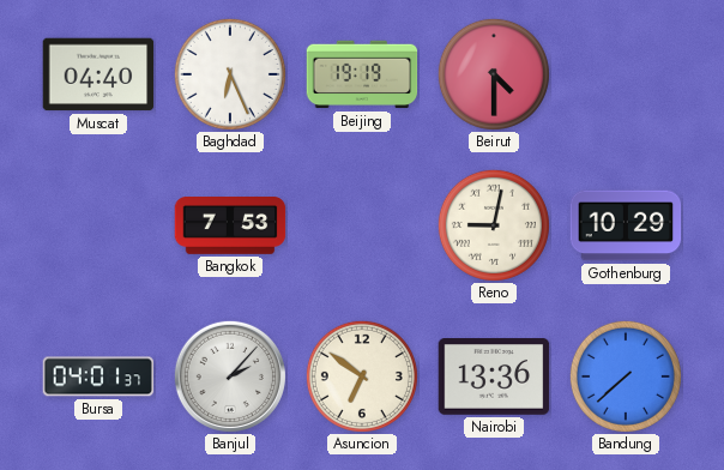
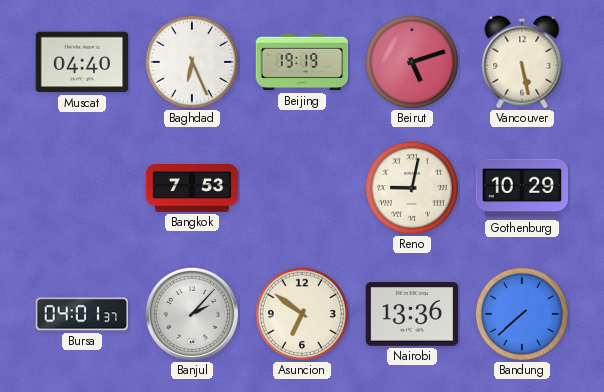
Beirut: 4:30 -> 5:12
Vancouver: none -> 5:28
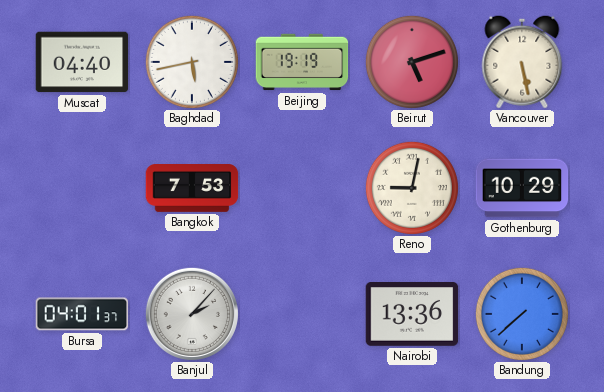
Baghdad: 6:26 -> 5:43
Asuncion: 6:51 -> none
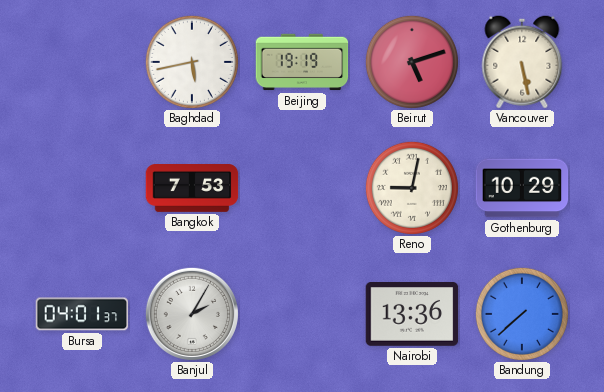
Muscat: 04:40 -> none
Banjul: 2:07 -> 2:05
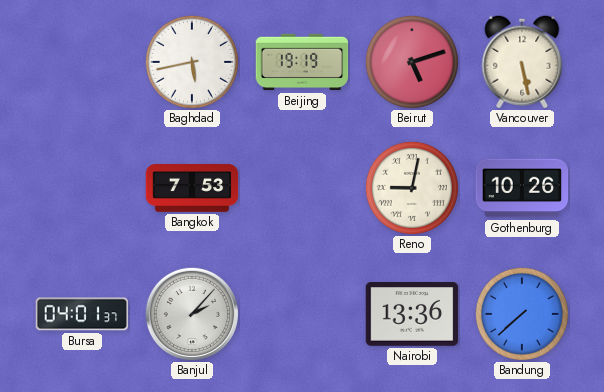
Gothenburg: 10:29 -> 10:26
Banjul: 2:05 -> 2:07
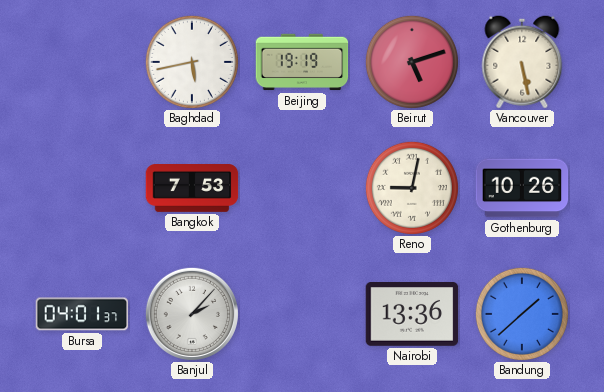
Bandung: 7:38 -> 1:38
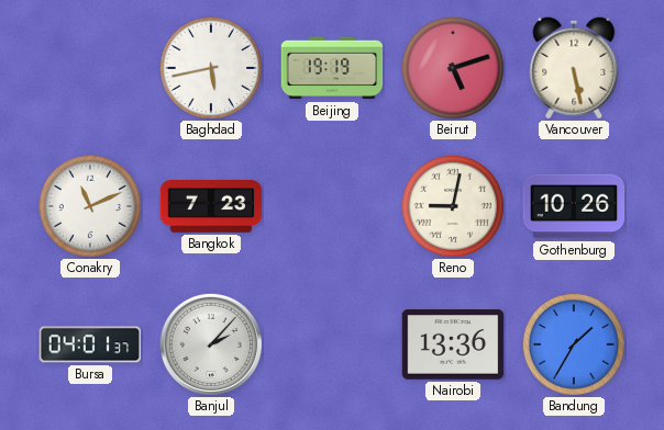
Conakry: none -> 11:11
Bangkok: 7:53 -> 7:23
Bandung: 1:38 -> 1:35
